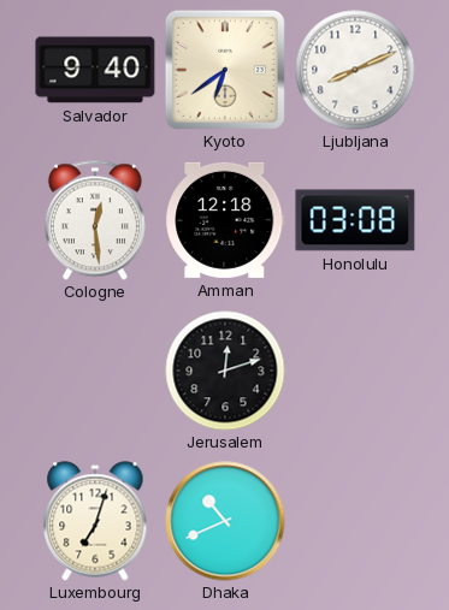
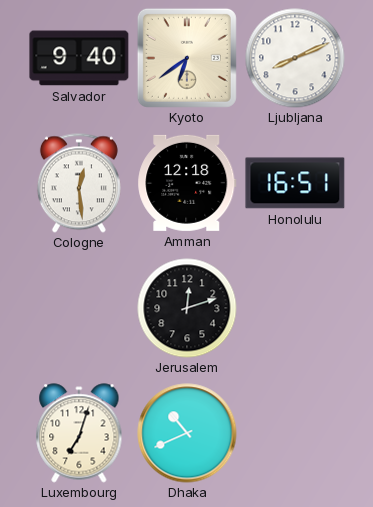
Honolulu: 03:08 -> 16:51
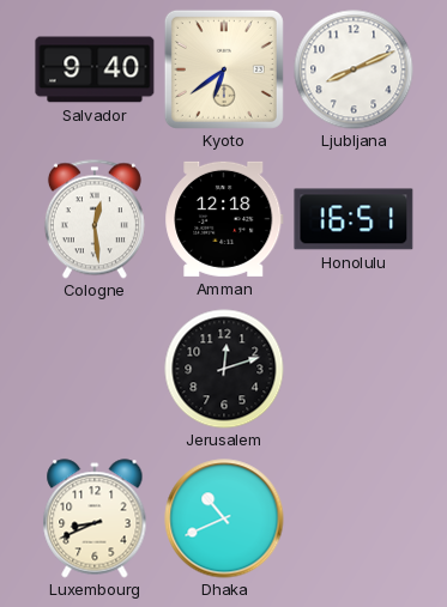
Luxembourg: 7:03 -> 8:41
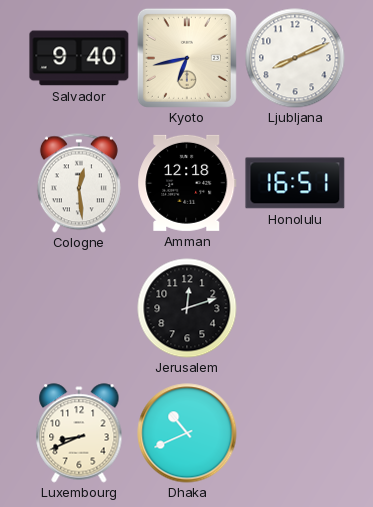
Kyoto: 6:39 -> 6:43
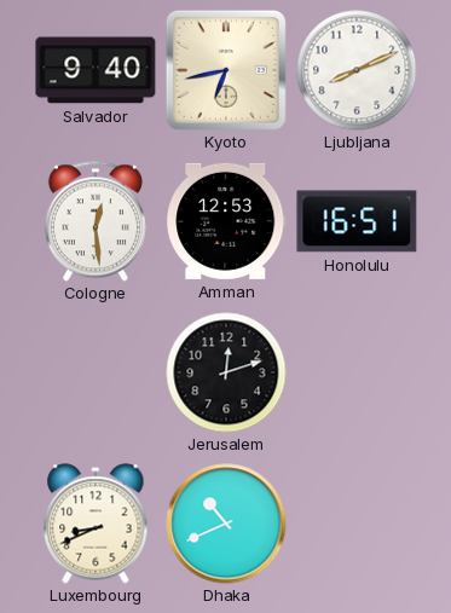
Amman: 12:18 -> 12:53
